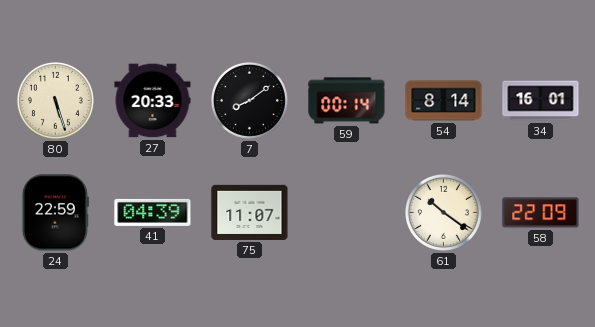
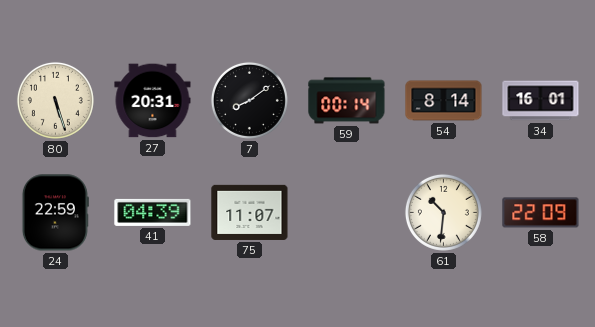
27: 20:33 -> 20:31
61: 10:21 -> 10:31
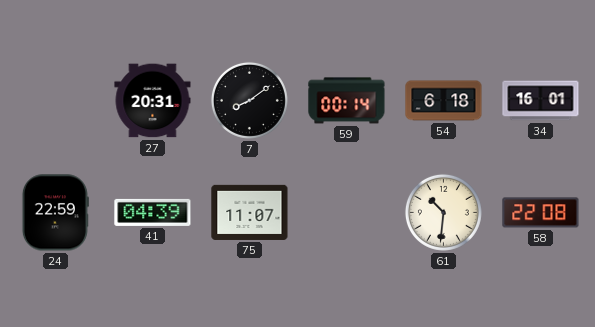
80: 5:27 -> none
54: 8:14 -> 6:18
58: 22:09 -> 22:08
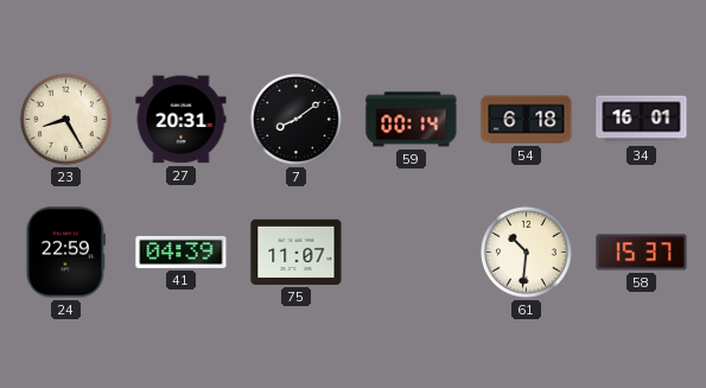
23: none -> 8:25
58: 22:08 -> 15:37
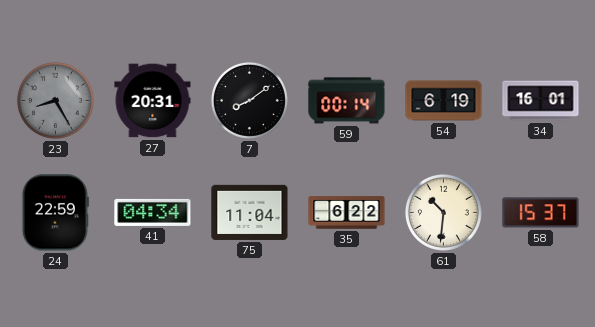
23 dial: cream -> grey
54: 6:18 -> 6:19
41: 04:39 -> 04:34
75: 11:07 -> 11:04
35: none -> 6:22
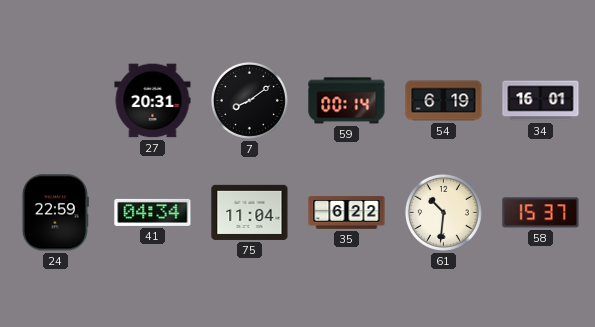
23: 8:25 -> none
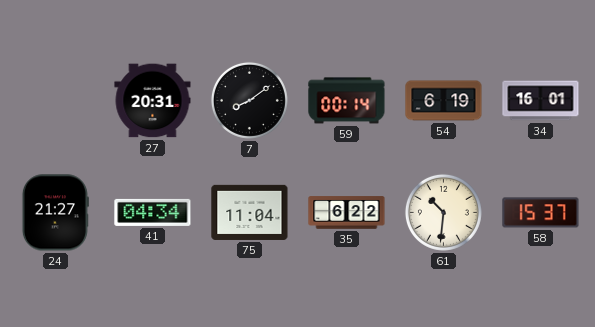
24: 22:59 -> 21:27
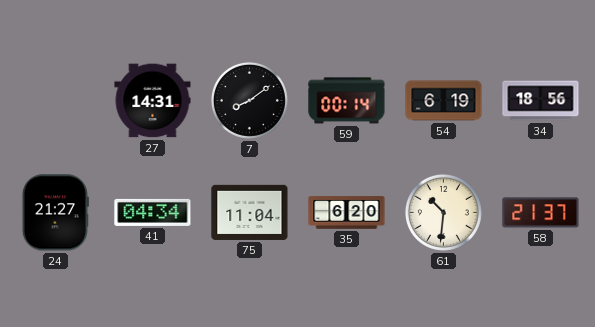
27: 20:31 -> 14:31
34: 16:01 -> 18:56
35: 6:22 -> 6:20
58: 15:37 -> 21:37
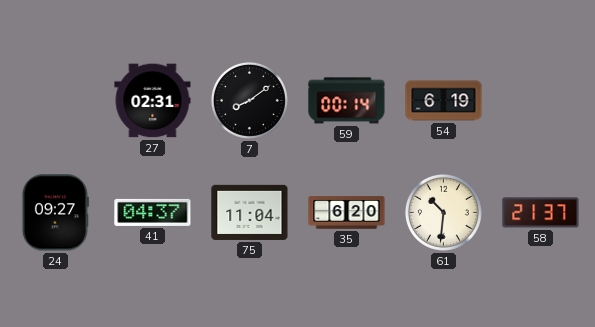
27: 14:31 -> 02:31
34: 18:56 -> none
24: 21:27 -> 09:27
41: 04:34 -> 04:37
